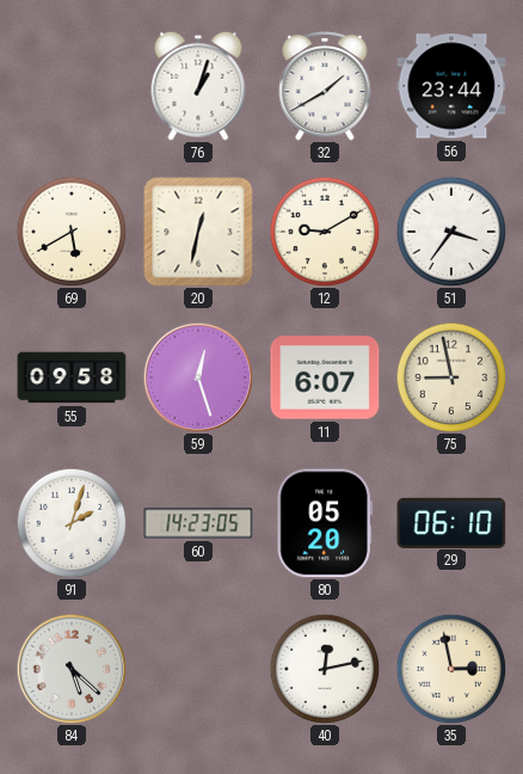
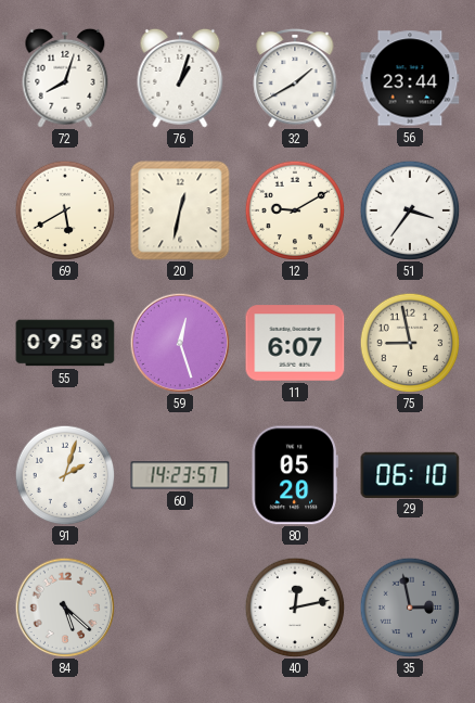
72: none -> 8:03
60: 14:23:05 -> 14:23:57
35 dial: cream -> grey
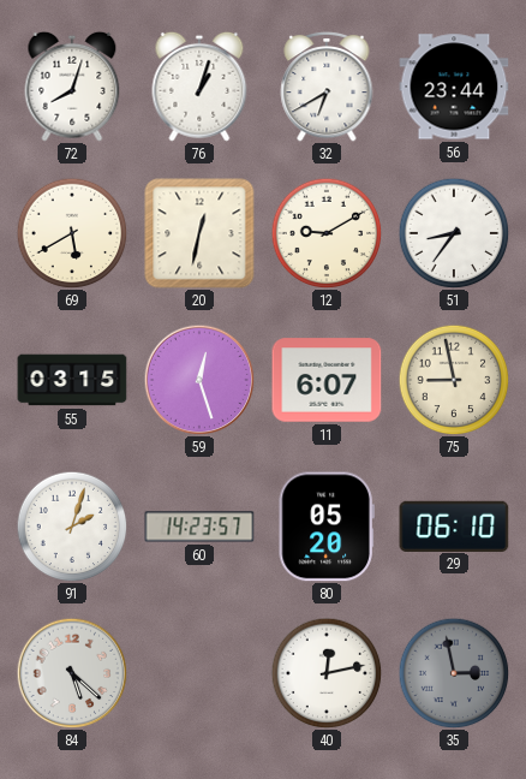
32: 1:40 -> 6:40
51: 3:36 -> 8:36
55: 09:58 -> 03:15
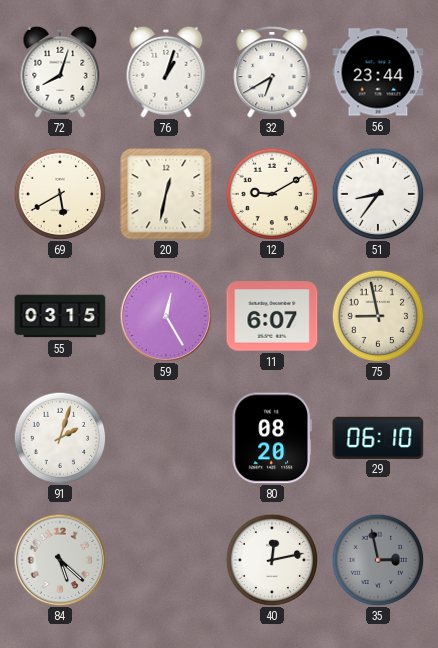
59: 12:27 -> 12:25
60: 14:23 -> none
80: 05:20 -> 08:20
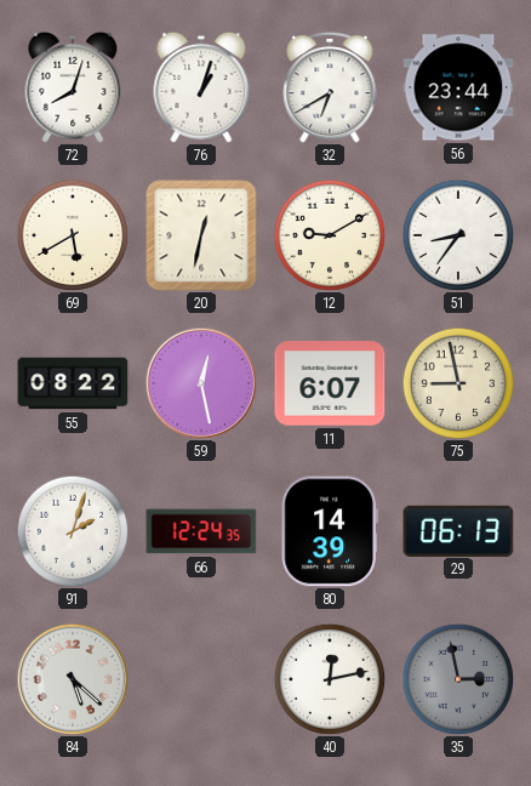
55: 03:15 -> 08:22
59: 12:25 -> 12:28
66: none -> 12:24
80: 08:20 -> 14:39
29: 06:10 -> 06:13
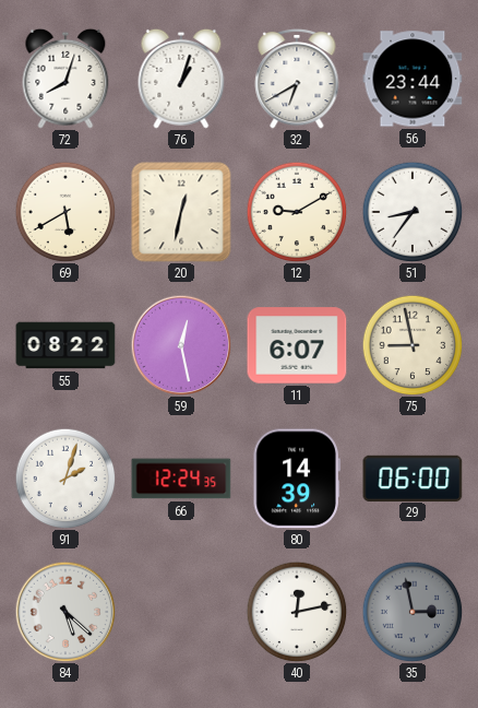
29: 06:13 -> 06:00
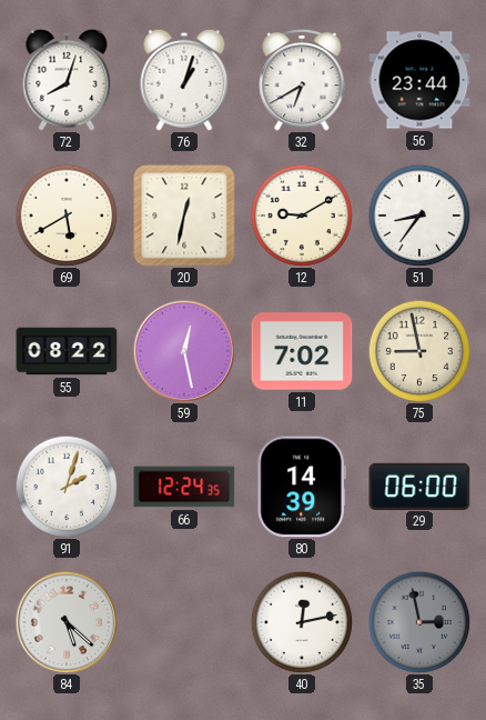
11: 6:07 -> 7:02
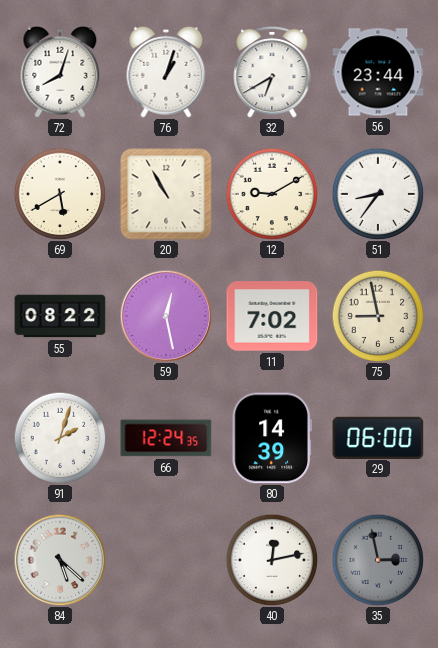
20: 12:32 -> 10:55
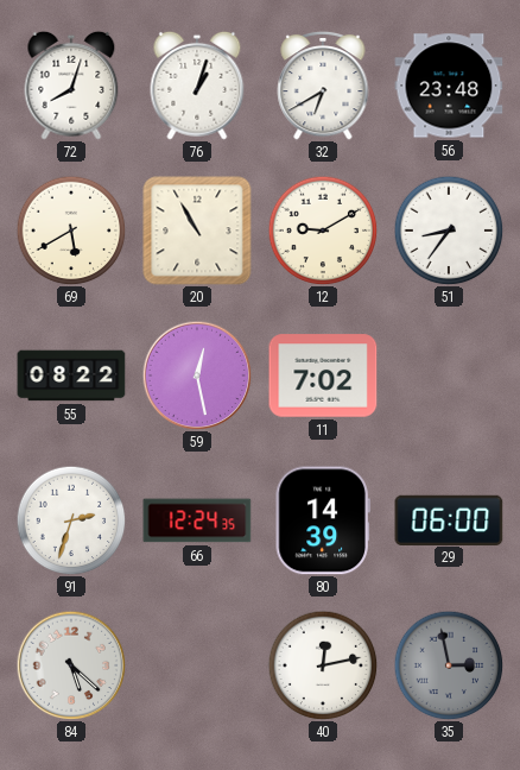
56: 23:44 -> 23:48
75: 8:58 -> none
91: 2:03 -> 2:33
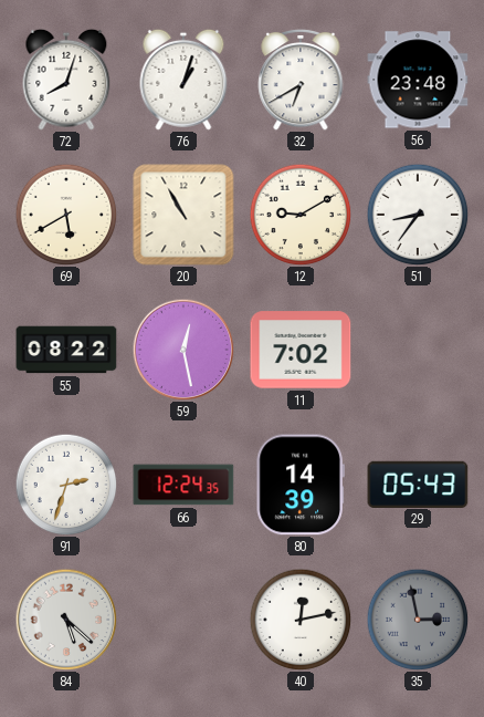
29: 06:00 -> 05:43
